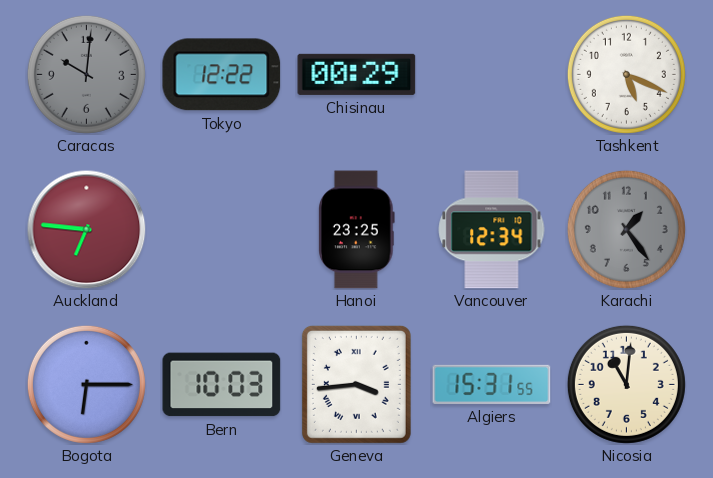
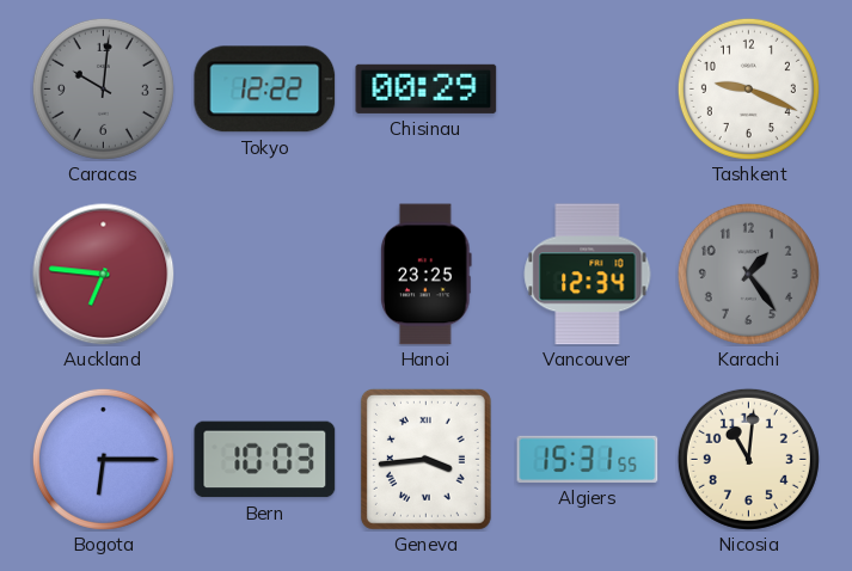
Tashkent: 5:19 -> 9:19
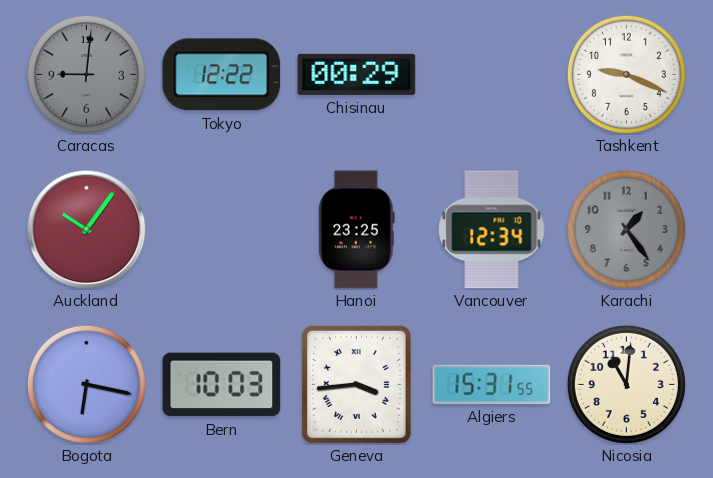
Caracas: 10:01 -> 9:01
Auckland: 6:46 -> 10:06
Bogota: 6:15 -> 6:17
